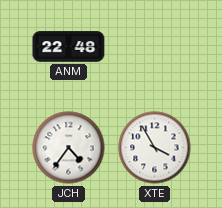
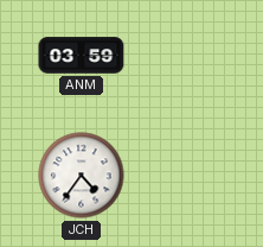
ANM: 22:48 -> 03:59
XTE: 3:55 -> none
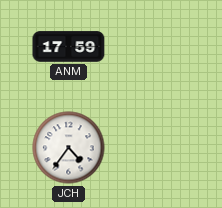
ANM: 03:59 -> 17:59
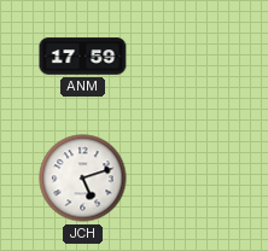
JCH: 4:36 -> 5:12
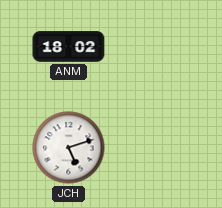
ANM: 17:59 -> 18:02
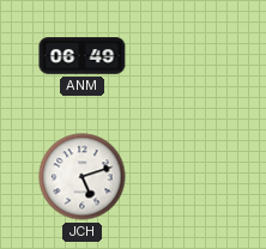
ANM: 18:02 -> 06:49
